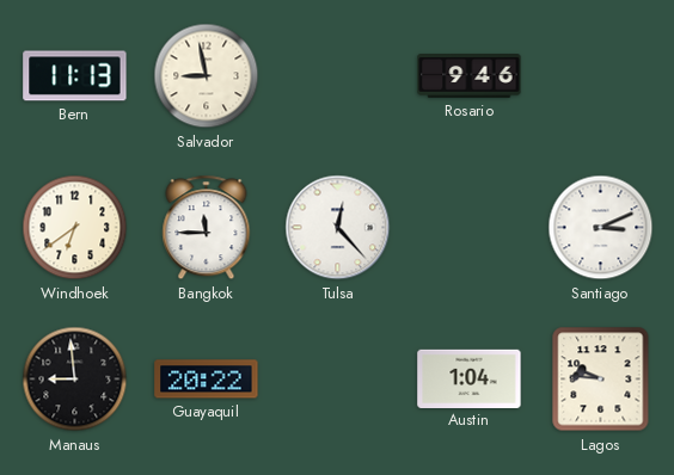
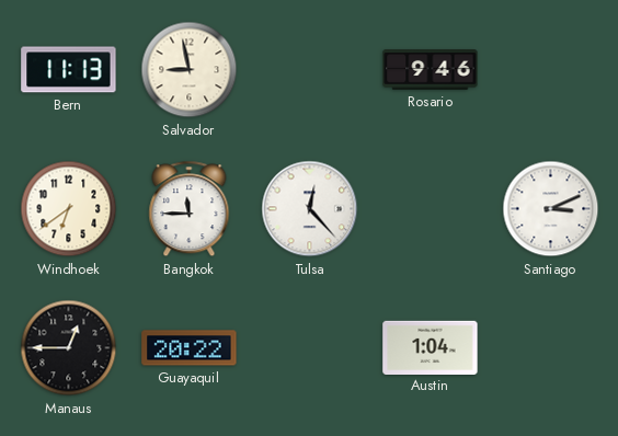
Manaus: 8:59 -> 12:45
Lagos: 9:46 -> none
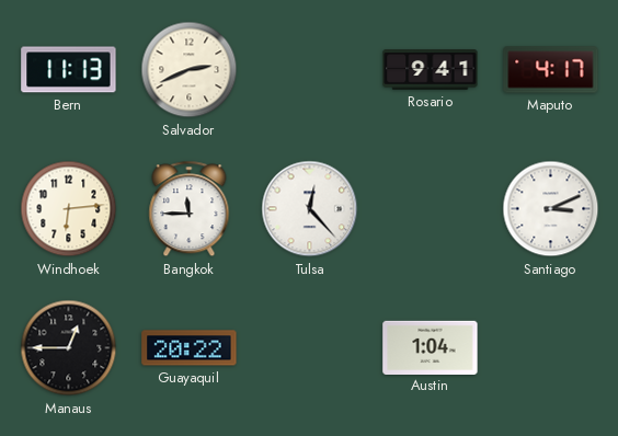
Salvador: 8:58 -> 2:41
Rosario: 9:46 -> 9:41
Maputo: none -> 4:17
Windhoek: 6:39 -> 6:14
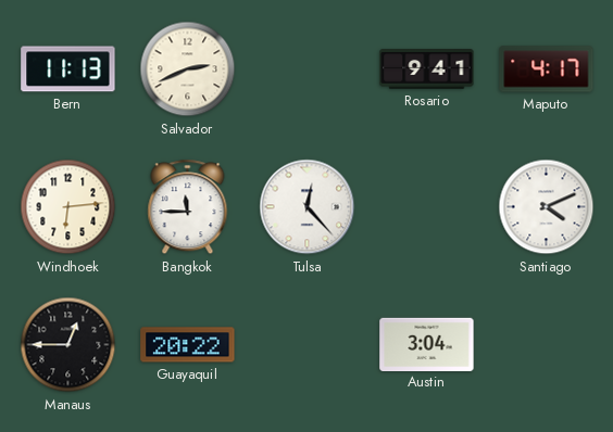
Santiago: 3:11 -> 4:11
Austin: 1:04 -> 3:04
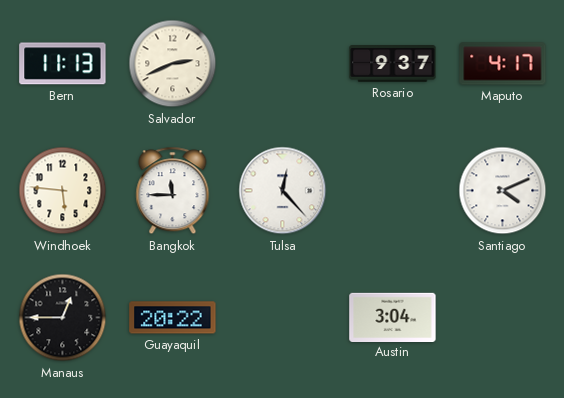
Rosario: 9:41 -> 9:37
Windhoek: 6:14 -> 5:46
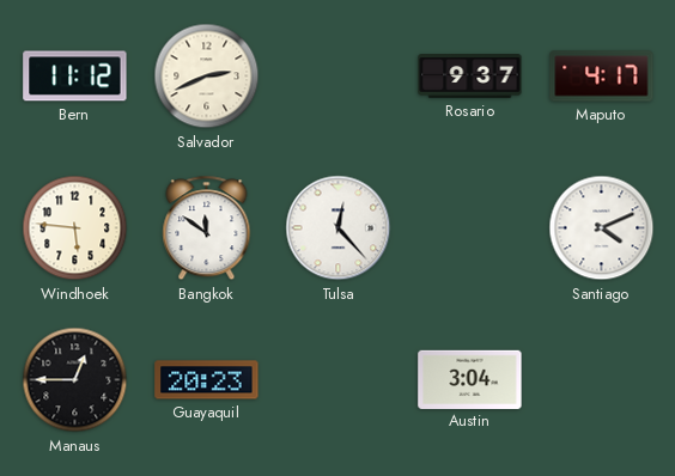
Bern: 11:13 -> 11:12
Bangkok: 11:45 -> 11:51
Guayaquil: 20:22 -> 20:23
